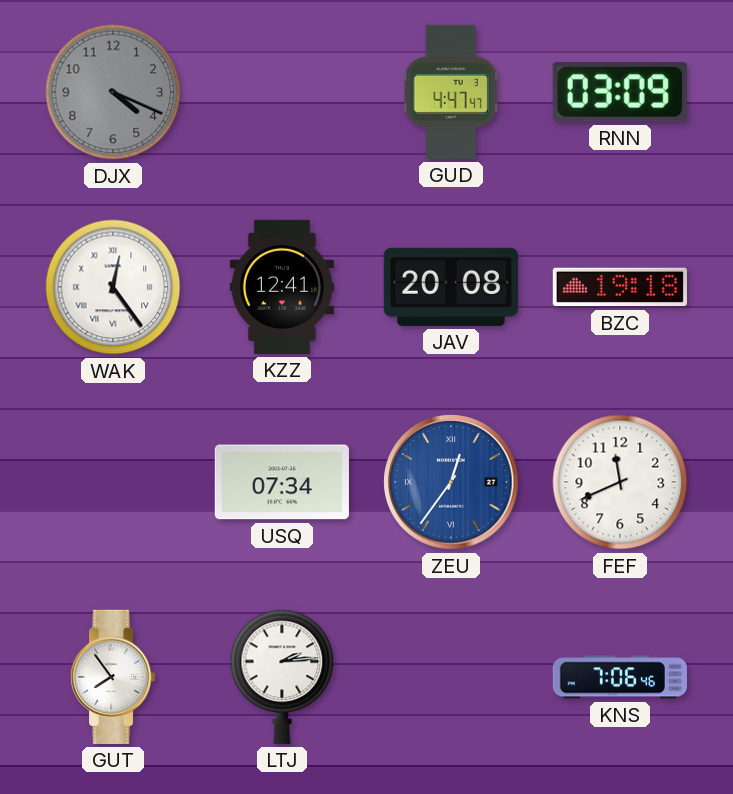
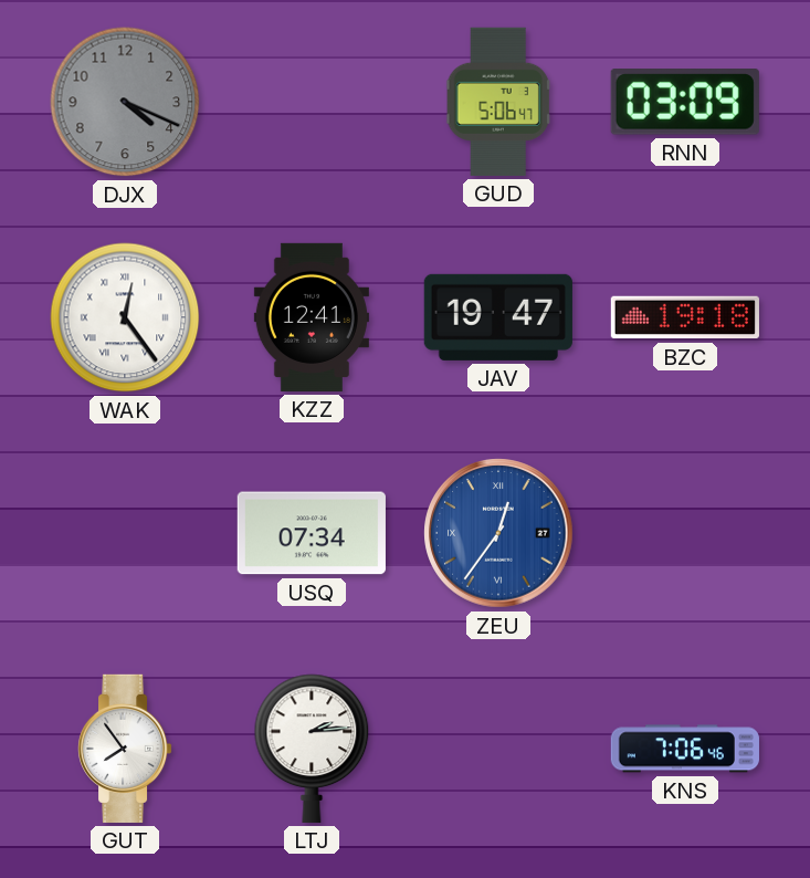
GUD: 4:47 -> 5:06
JAV: 20:08 -> 19:47
FEF: 11:41 -> none
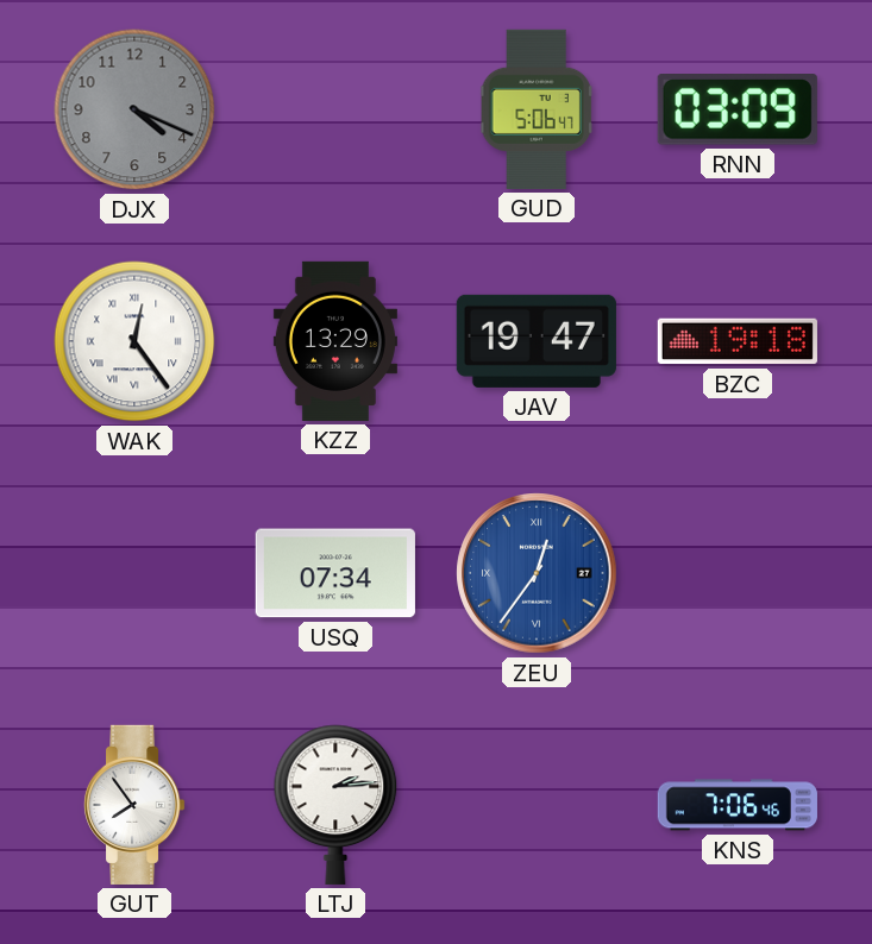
KZZ: 12:41 -> 13:29
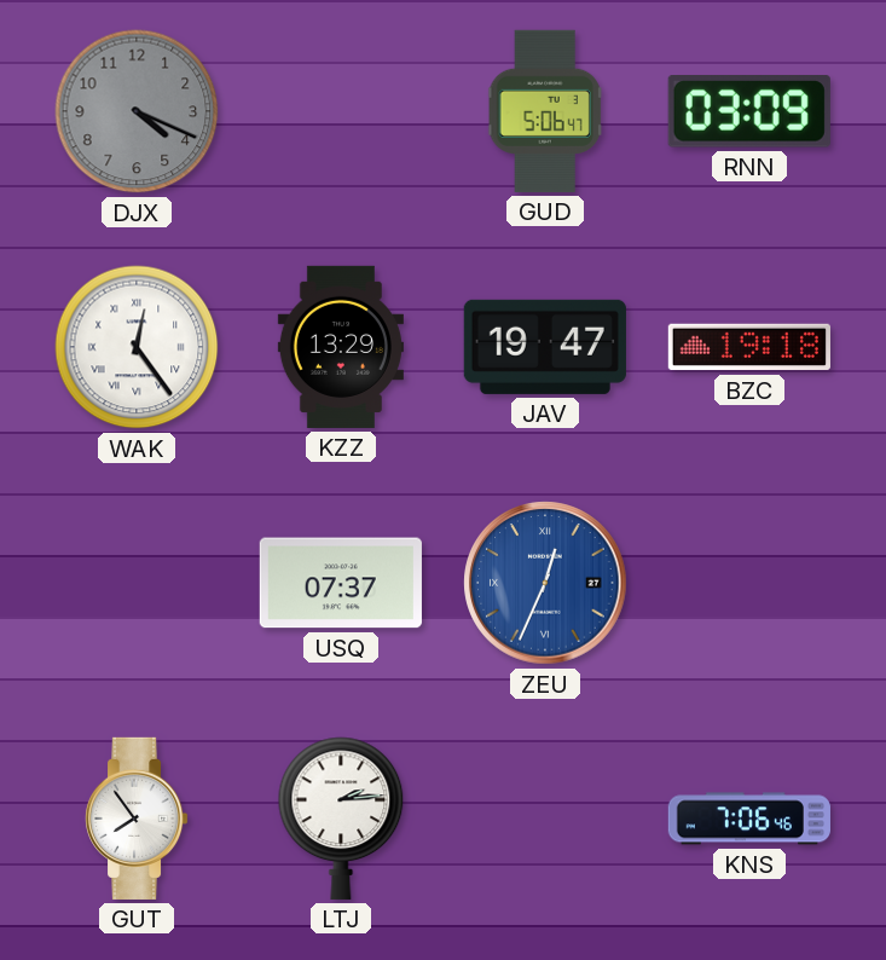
USQ: 07:34 -> 07:37
ZEU: 12:36 -> 12:34
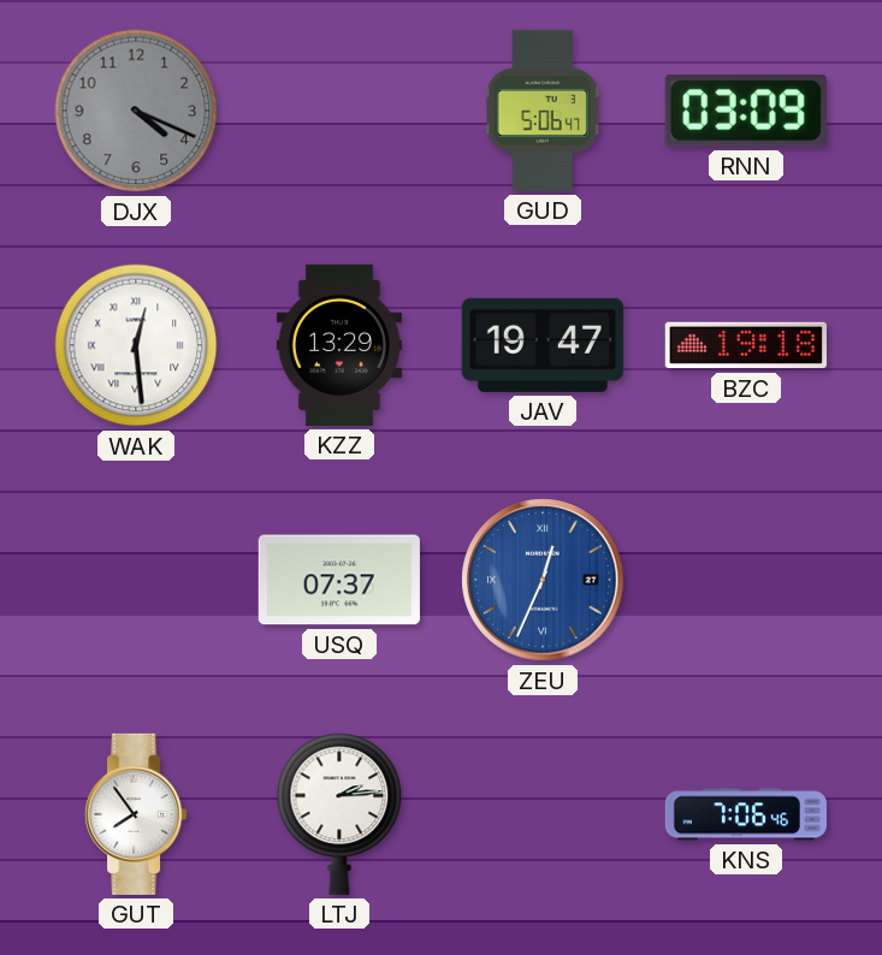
WAK: 12:24 -> 12:29
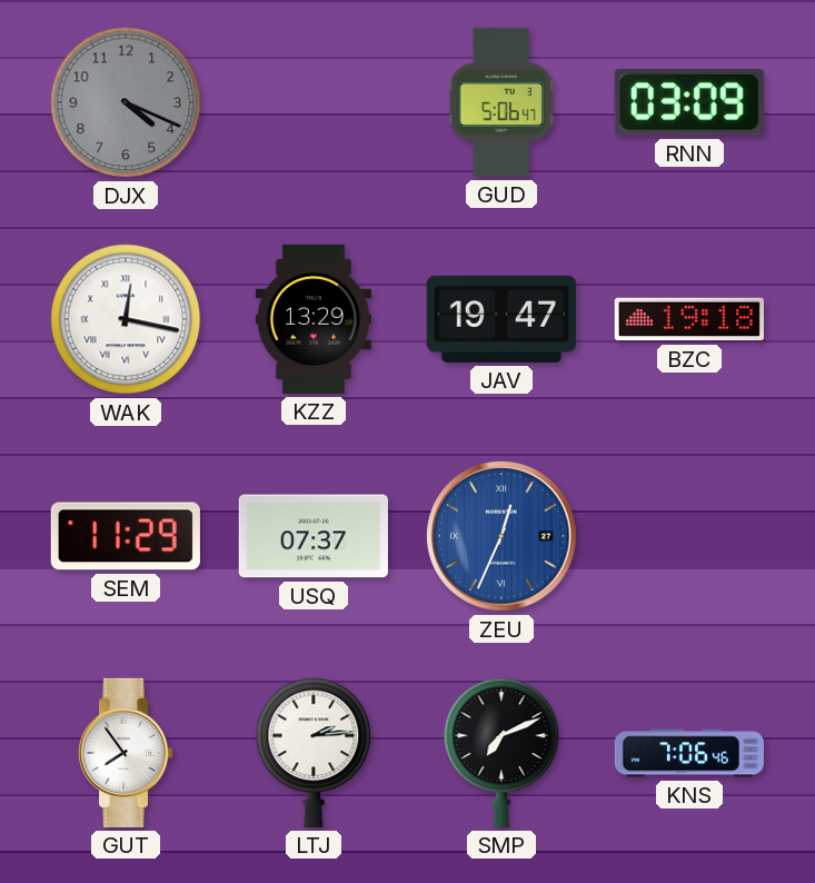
WAK: 12:29 -> 12:17
SEM: none -> 11:29
SMP: none -> 7:11
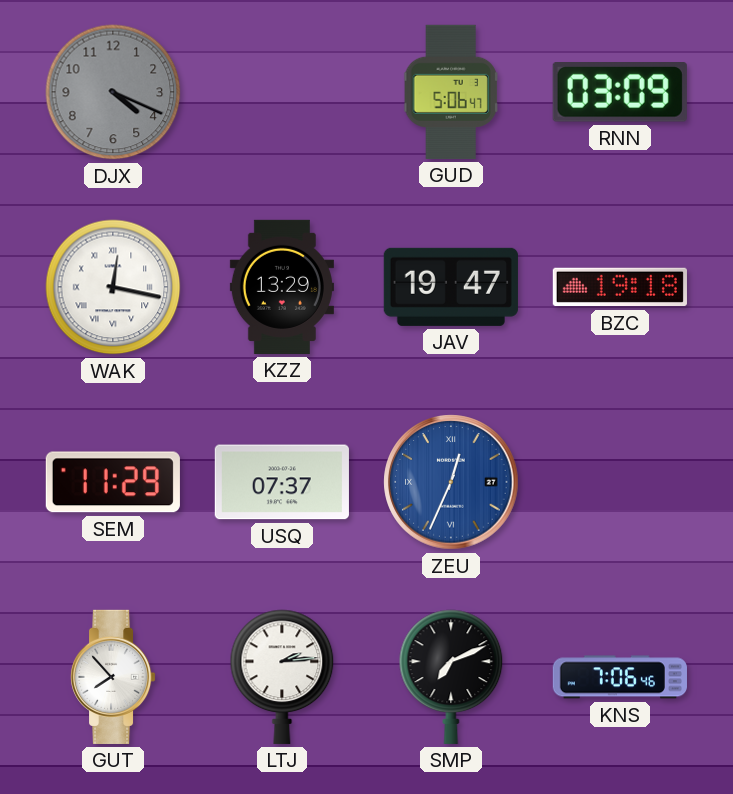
GUT: 7:54 -> 7:53
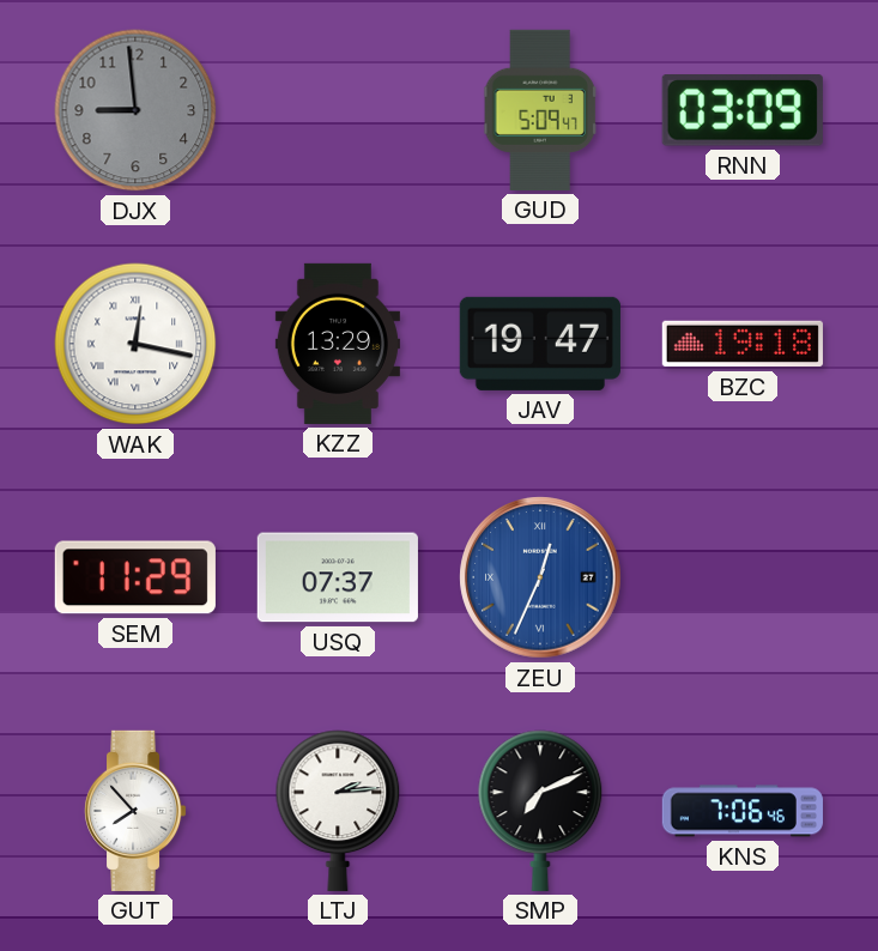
DJX: 4:19 -> 8:59
GUD: 5:06 -> 5:09
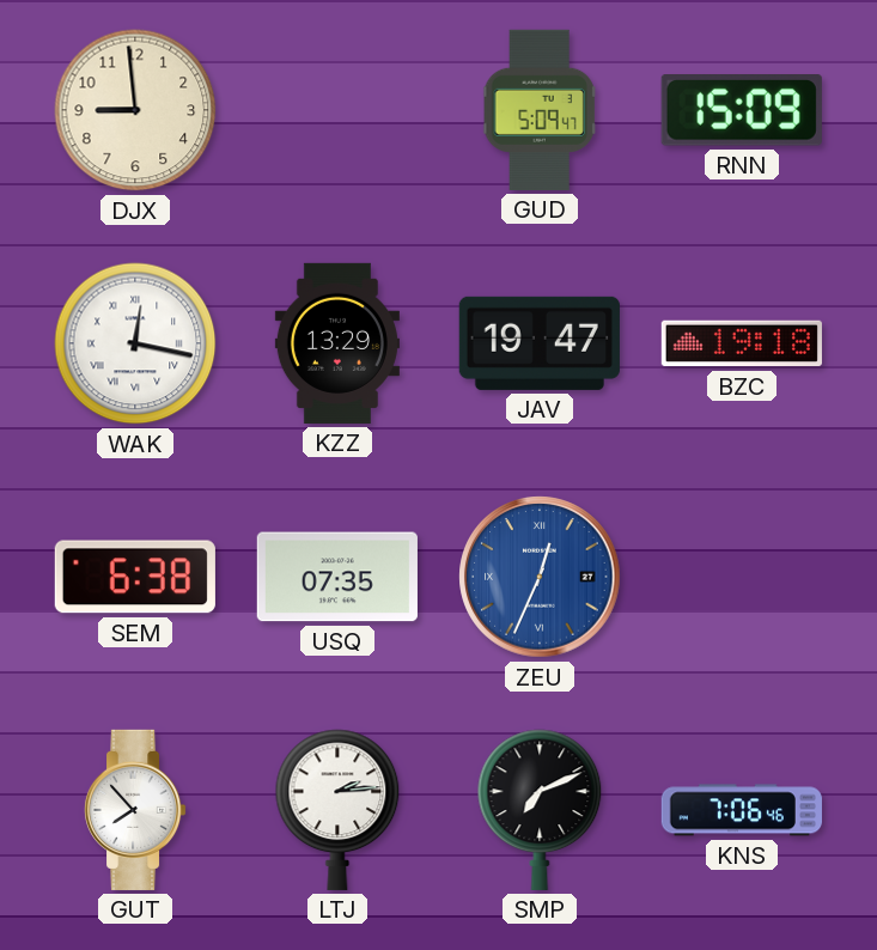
DJX dial: grey -> cream
RNN: 03:09 -> 15:09
SEM: 11:29 -> 6:38
USQ: 07:37 -> 07:35
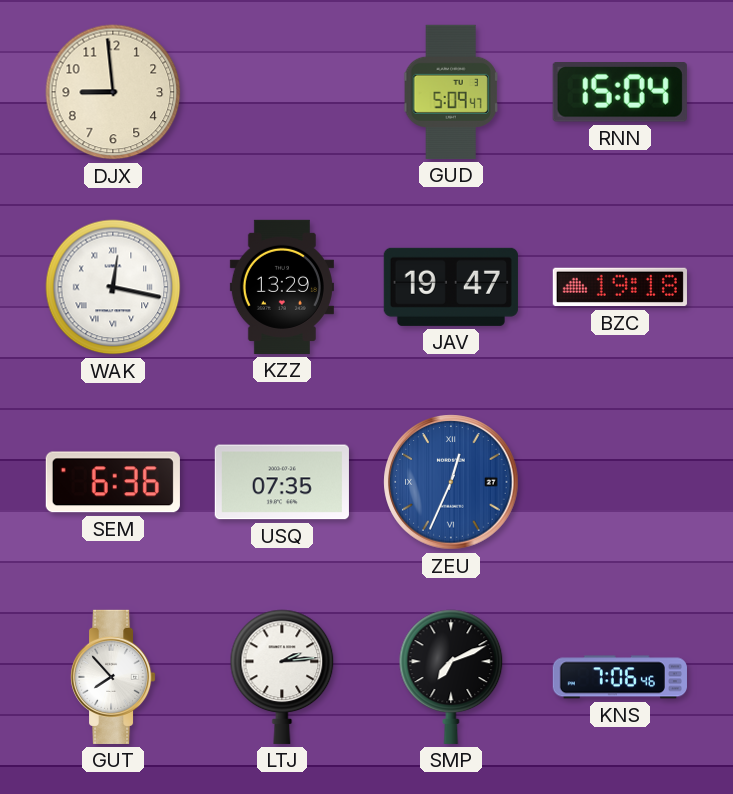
RNN: 15:09 -> 15:04
SEM: 6:38 -> 6:36
